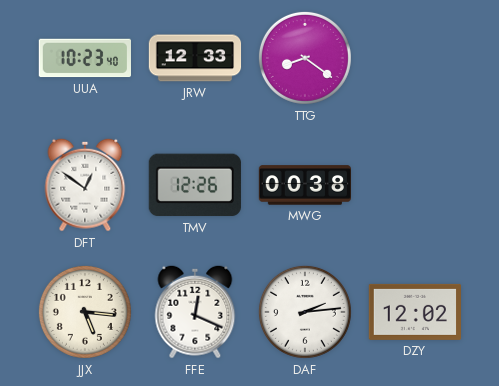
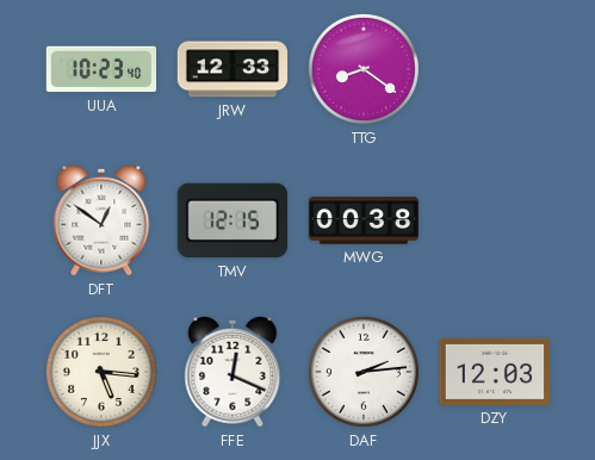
TMV: 12:26 -> 12:15
DZY: 12:02 -> 12:03
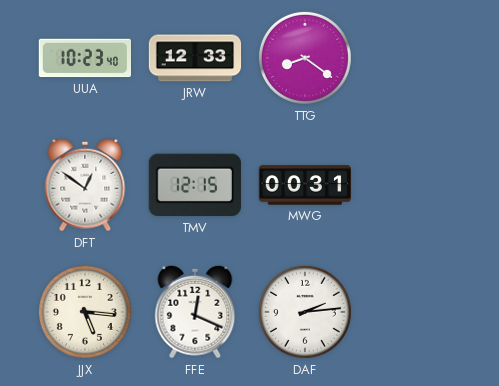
MWG: 00:38 -> 00:31
DZY: 12:03 -> none
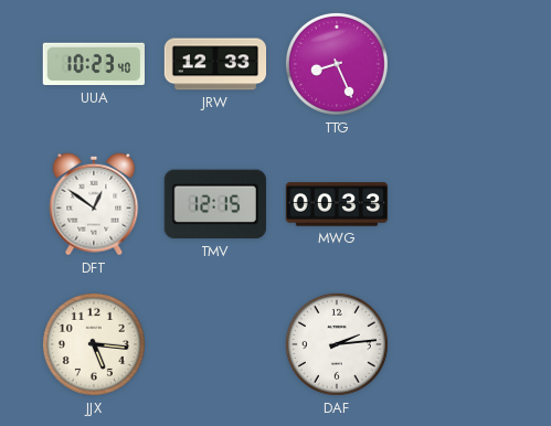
TTG: 8:21 -> 8:26
MWG: 00:31 -> 00:33
FFE: 12:19 -> none
